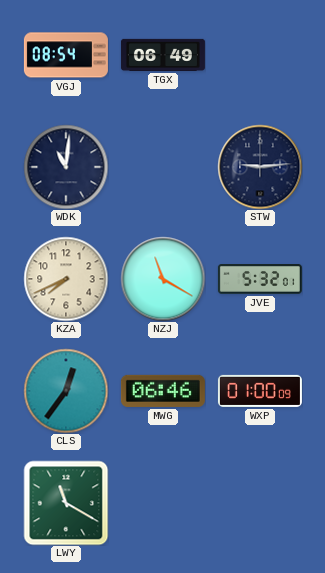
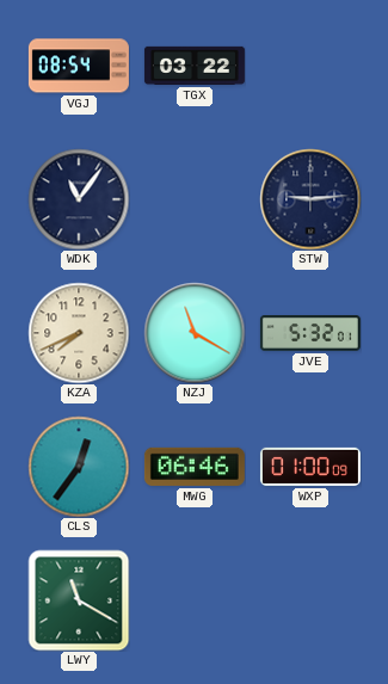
TGX: 06:49 -> 03:22
WDK: 11:01 -> 11:06
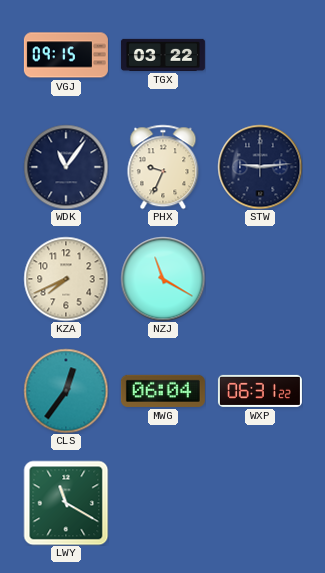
VGJ: 08:54 -> 09:15
PHX: none -> 9:34
JVE: 5:32 -> none
MWG: 06:46 -> 06:04
WXP: 01:00 -> 06:31
